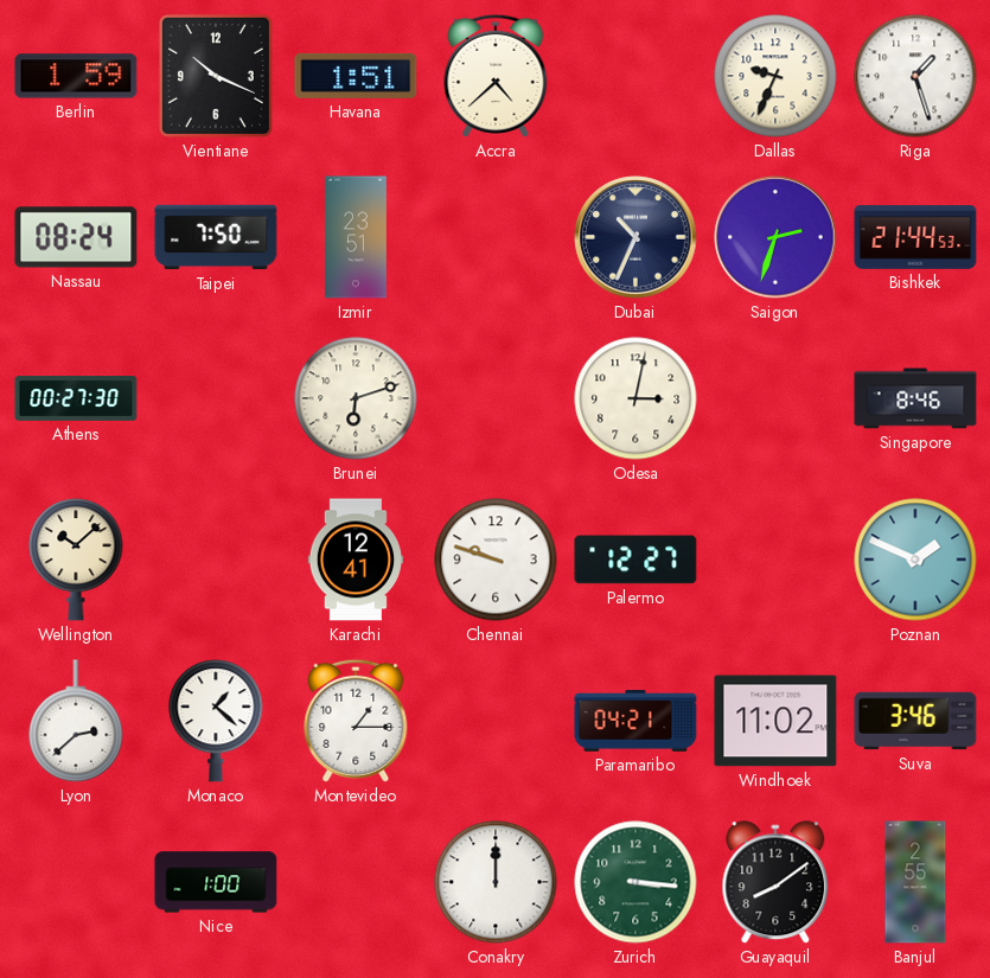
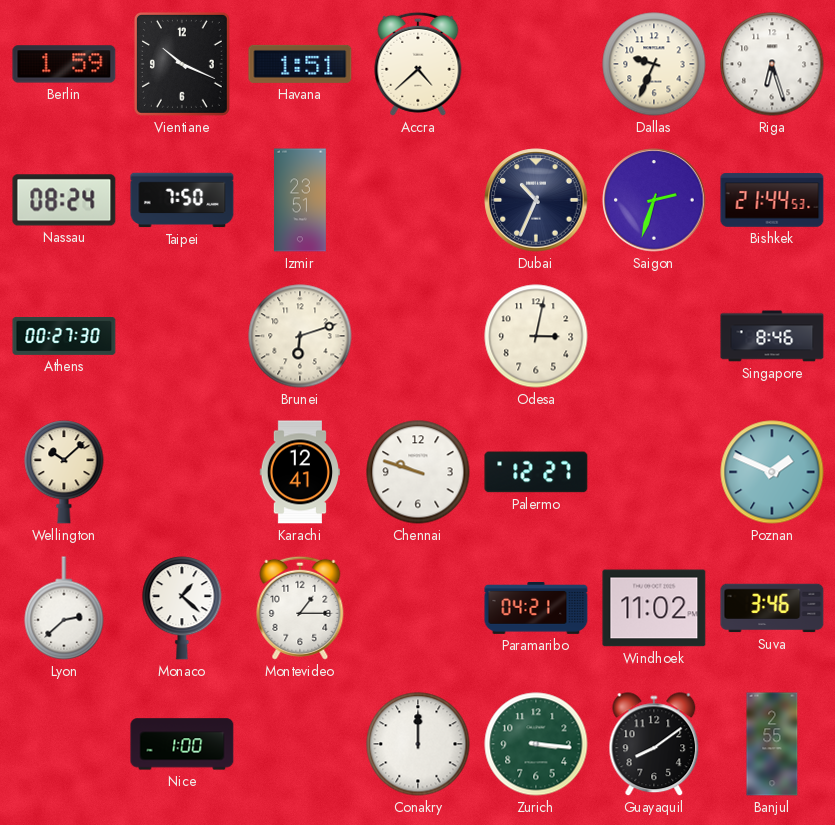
Riga: 1:27 -> 6:27
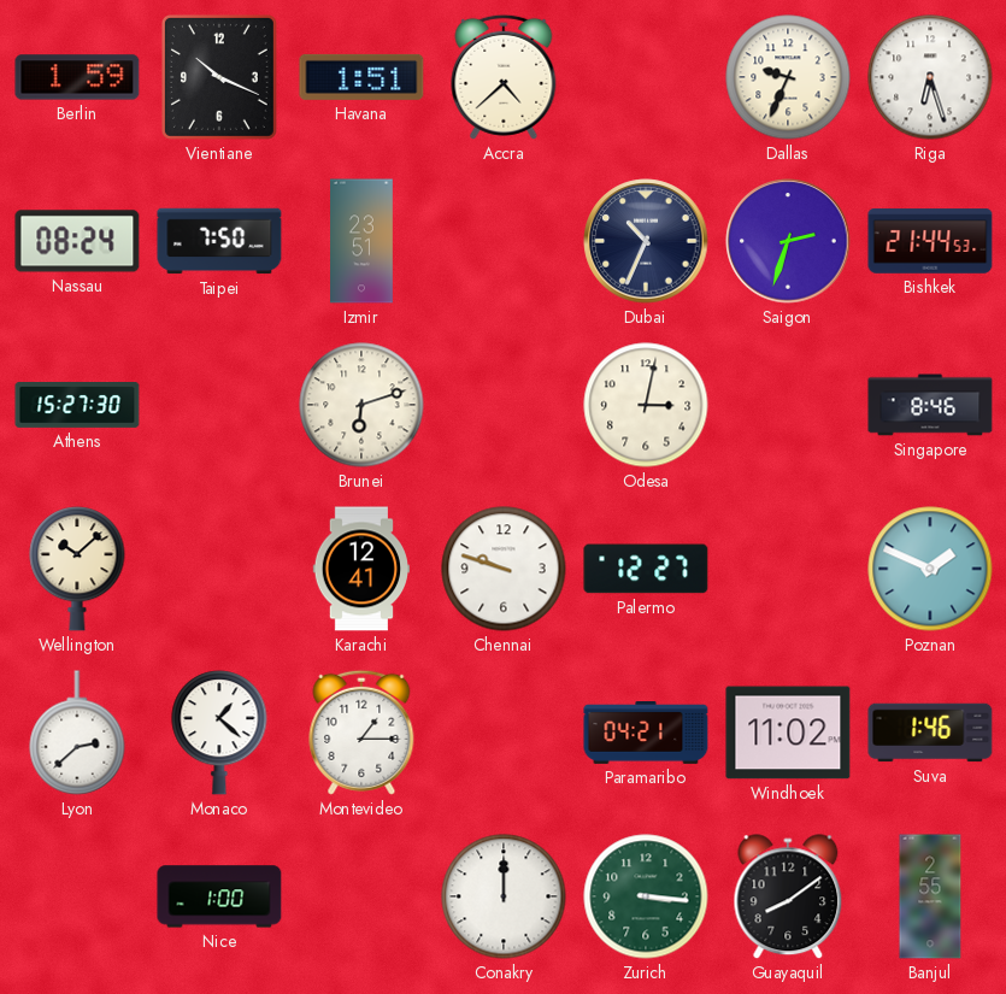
Athens: 00:27 -> 15:27
Suva: 3:46 -> 1:46
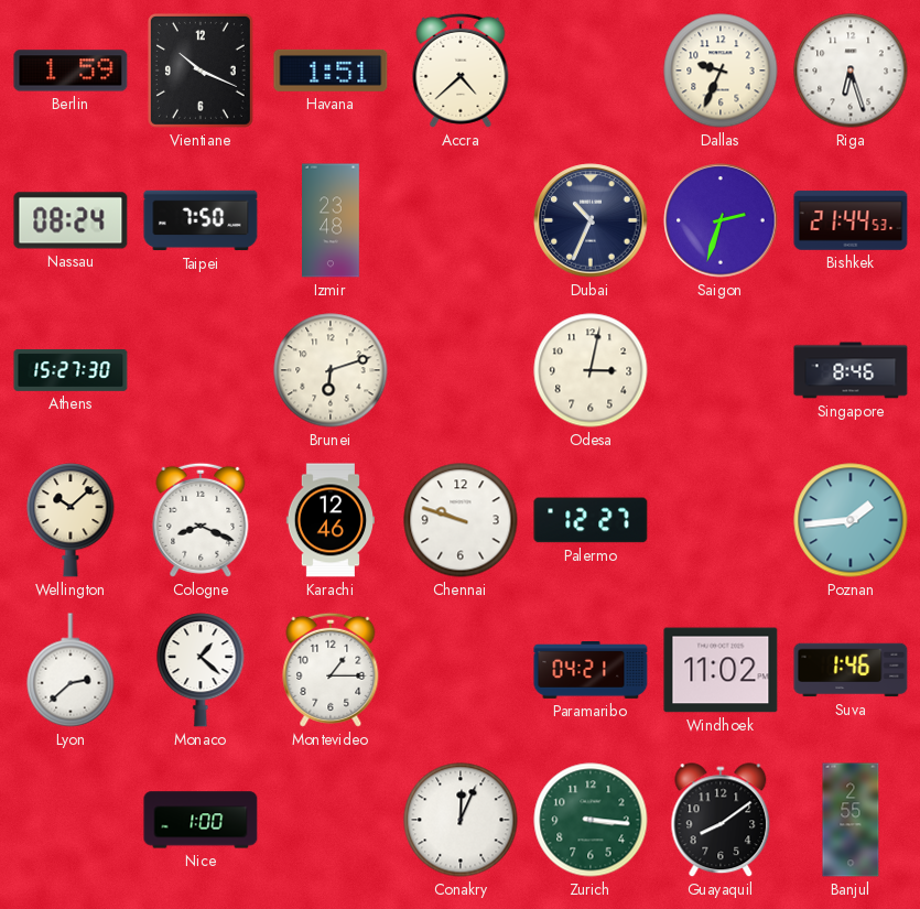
Izmir: 23:51 -> 23:48
Cologne: none -> 8:19
Karachi: 12:41 -> 12:46
Poznan: 1:49 -> 1:44
Conakry: 12:00 -> 12:04
